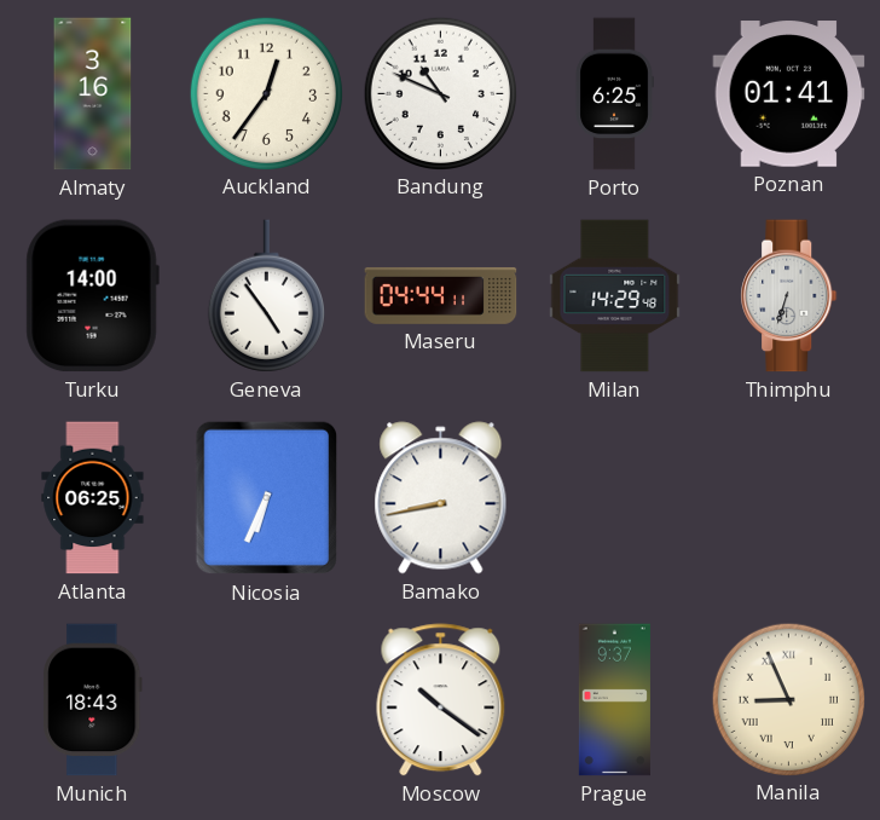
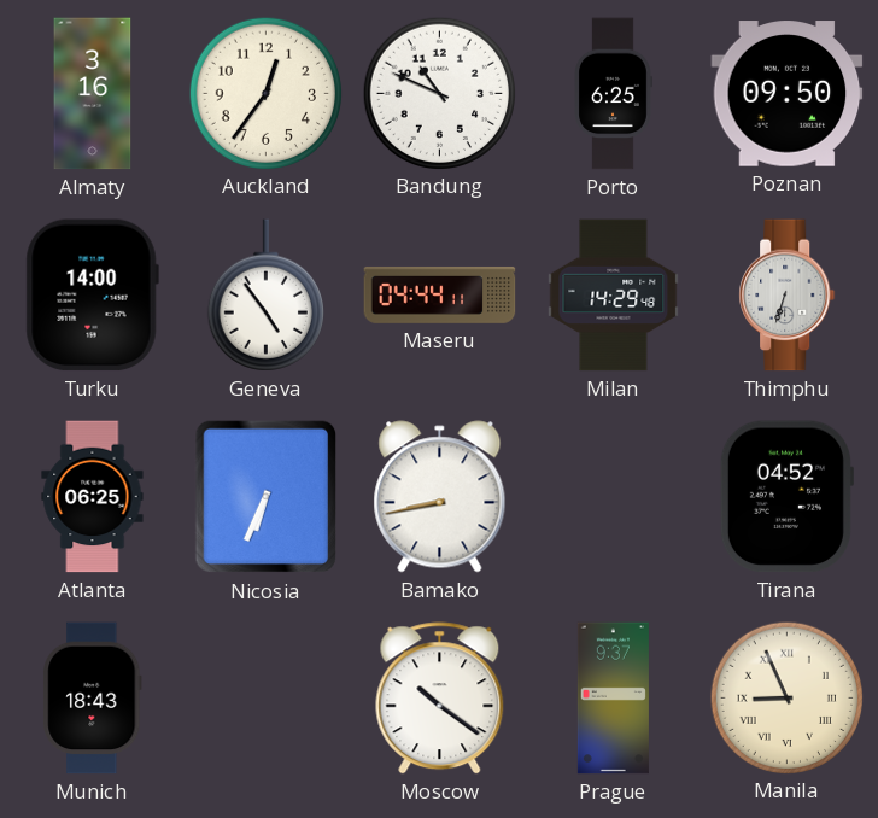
Poznan: 01:41 -> 09:50
Tirana: none -> 04:52
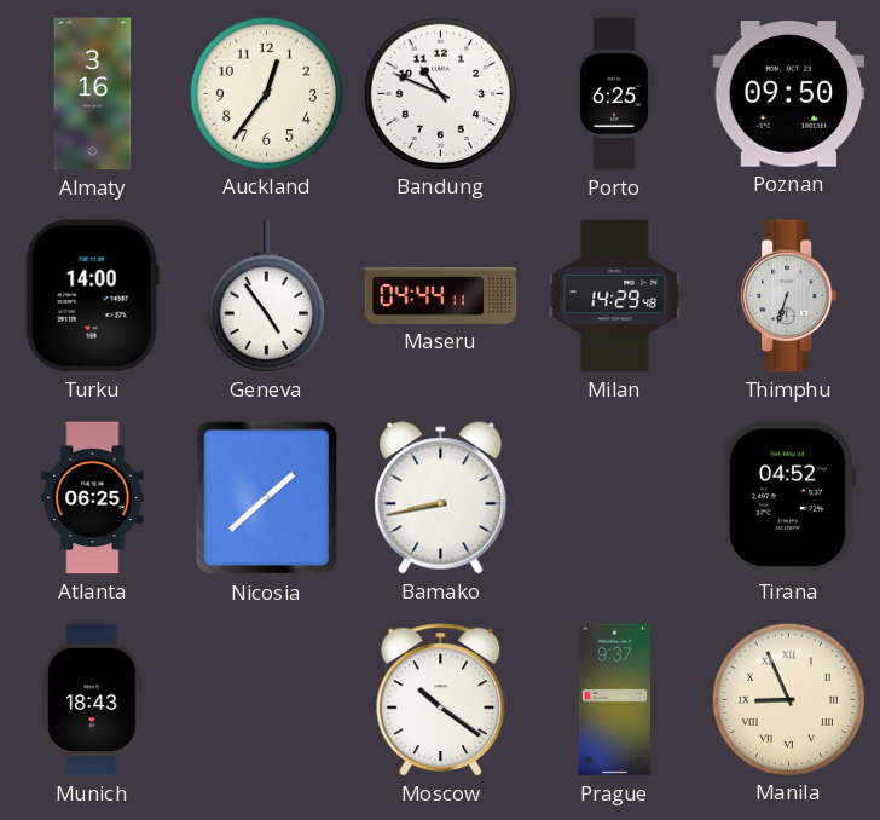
Nicosia: 6:34 -> 1:38
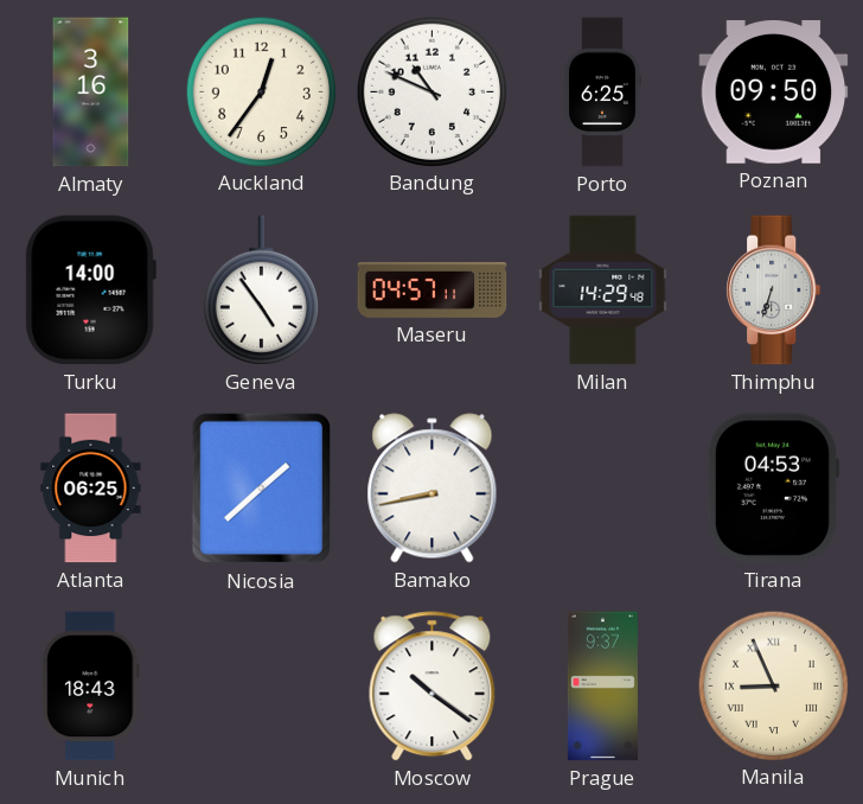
Maseru: 04:44 -> 04:57
Tirana: 04:52 -> 04:53
